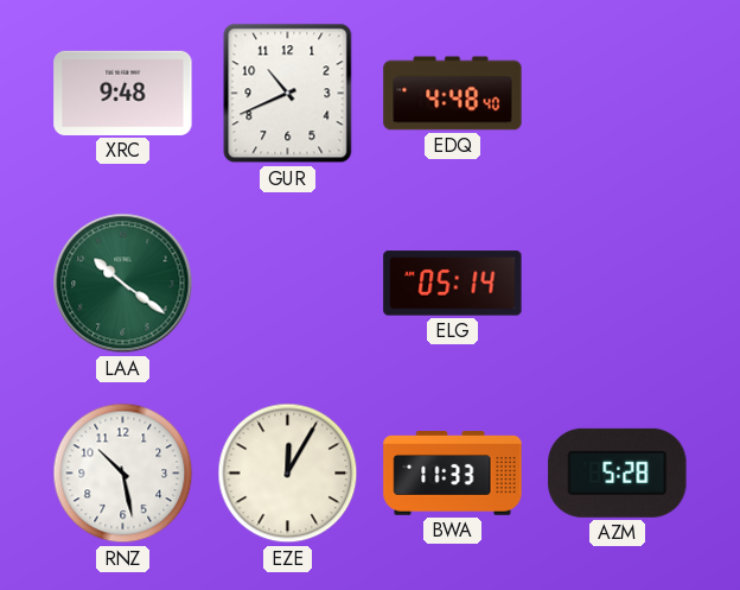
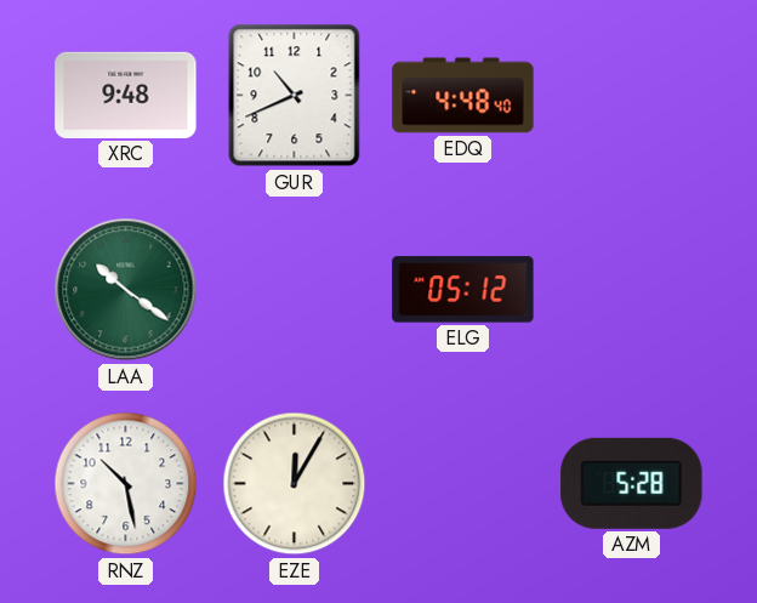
ELG: 05:14 -> 05:12
BWA: 11:33 -> none
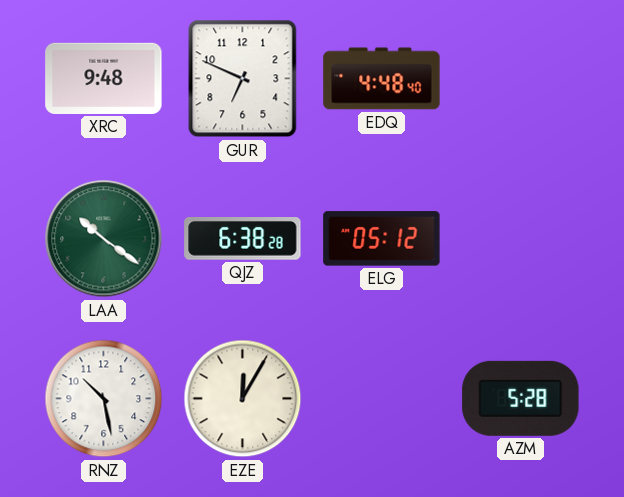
GUR: 10:41 -> 6:49
QJZ: none -> 6:38
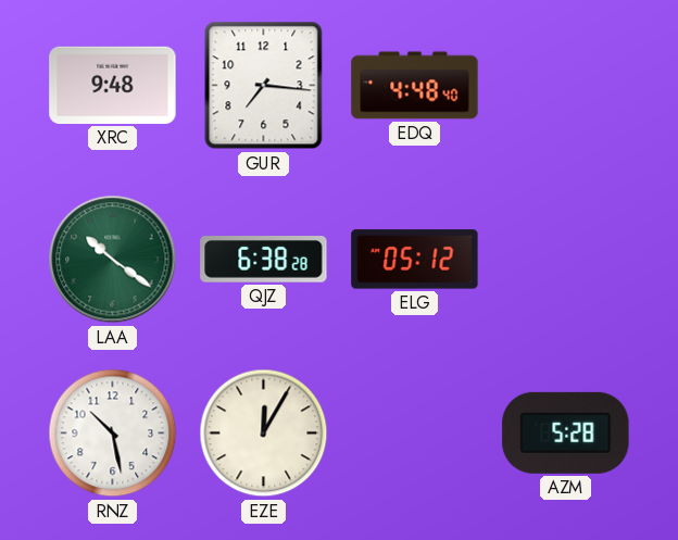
GUR: 6:49 -> 7:16
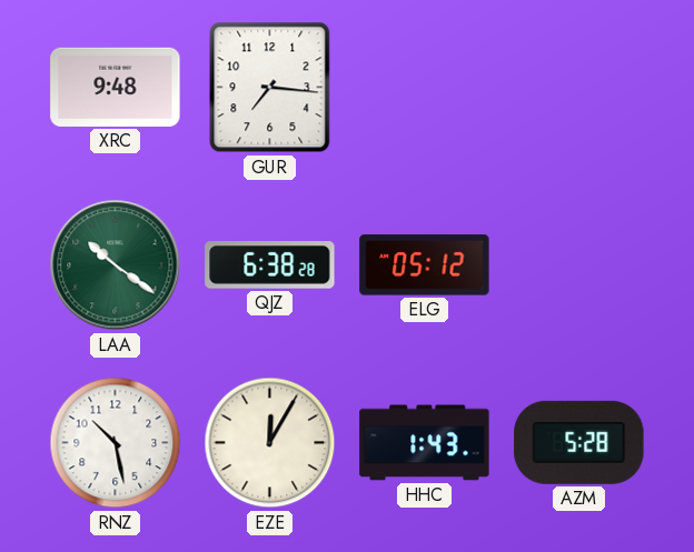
EDQ: 4:48 -> none
HHC: none -> 1:43
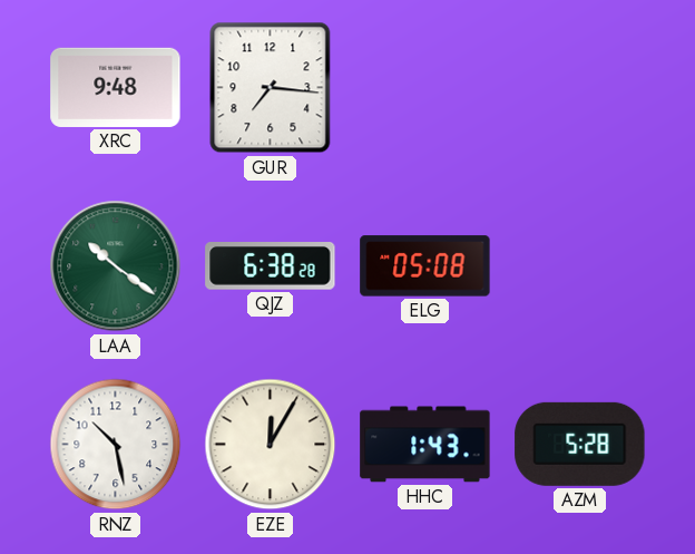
ELG: 05:12 -> 05:08
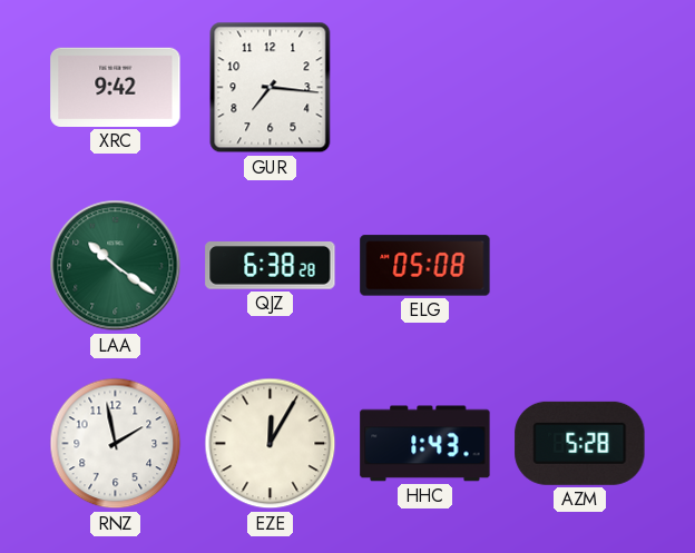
XRC: 9:48 -> 9:42
RNZ: 10:28 -> 1:58
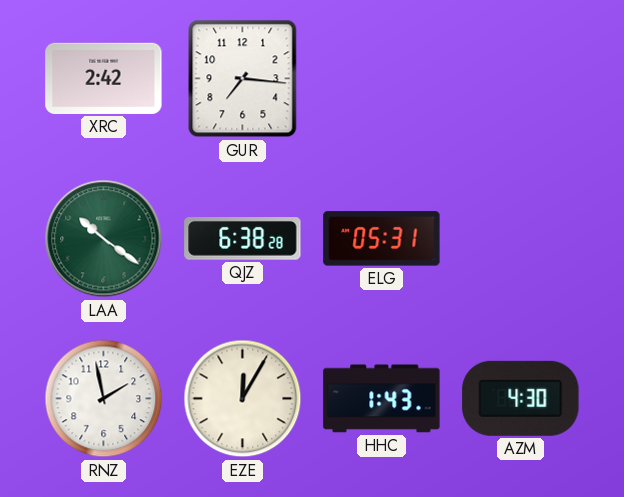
XRC: 9:42 -> 2:42
ELG: 05:08 -> 05:31
AZM: 5:28 -> 4:30
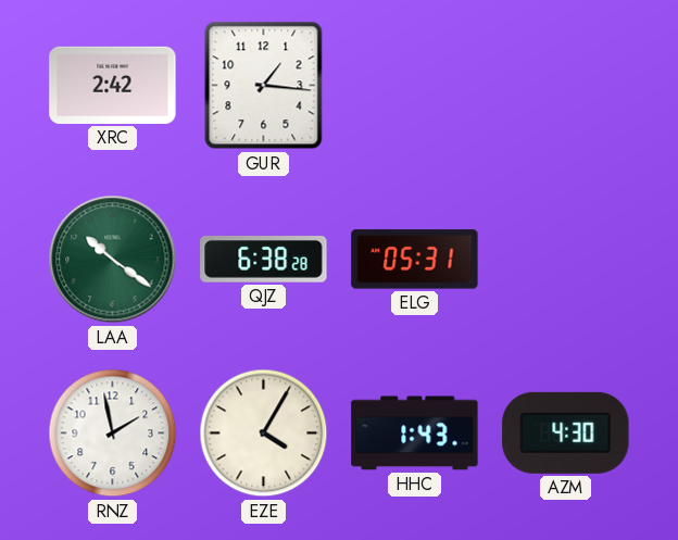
GUR: 7:16 -> 1:16
EZE: 12:05 -> 4:05
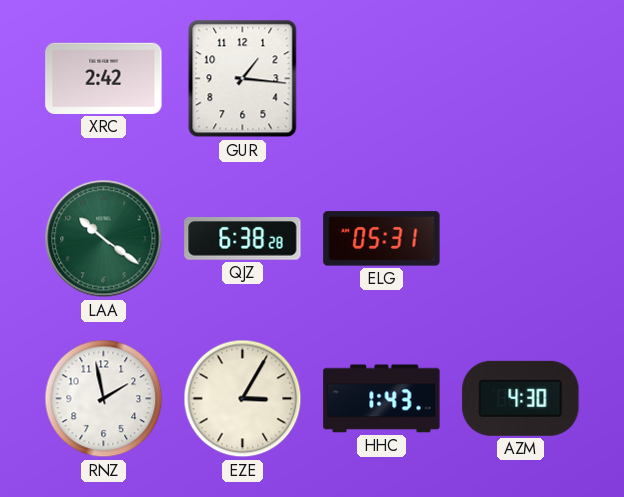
EZE: 4:05 -> 3:05
